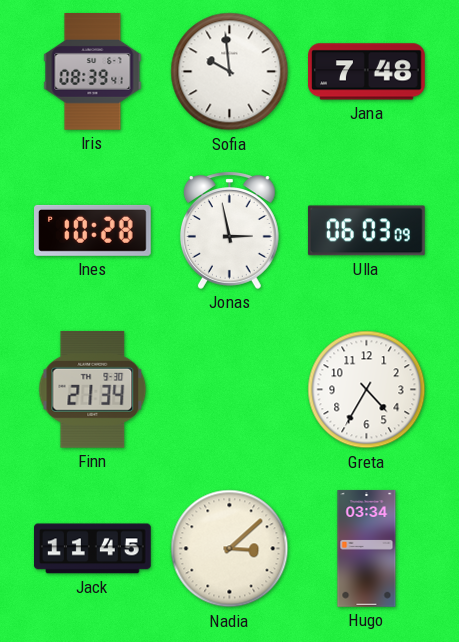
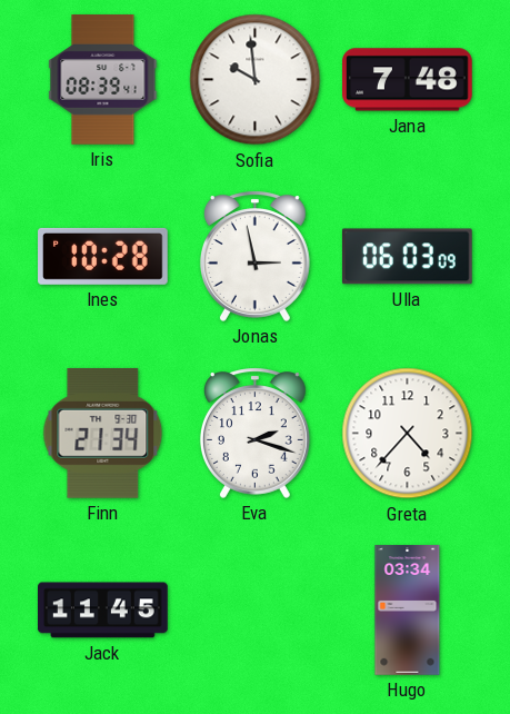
Eva: none -> 2:18
Greta: 4:35 -> 4:37
Nadia: 3:08 -> none
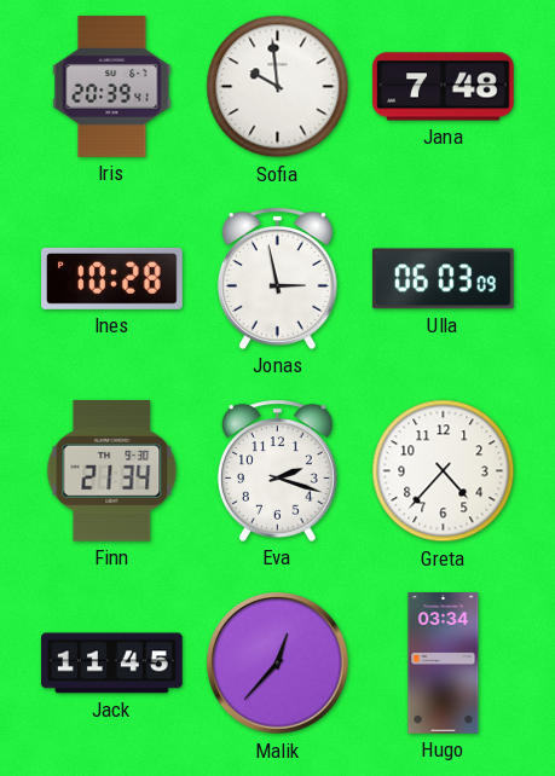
Iris: 08:39 -> 20:39
Malik: none -> 12:37
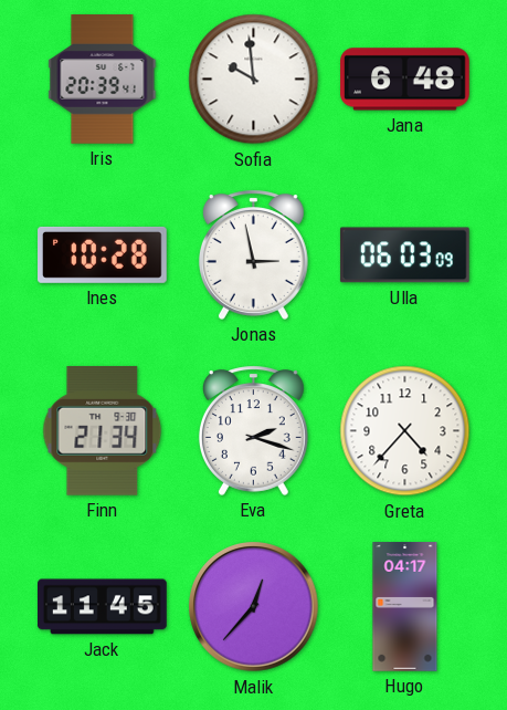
Jana: 7:48 -> 6:48
Hugo: 03:34 -> 04:17
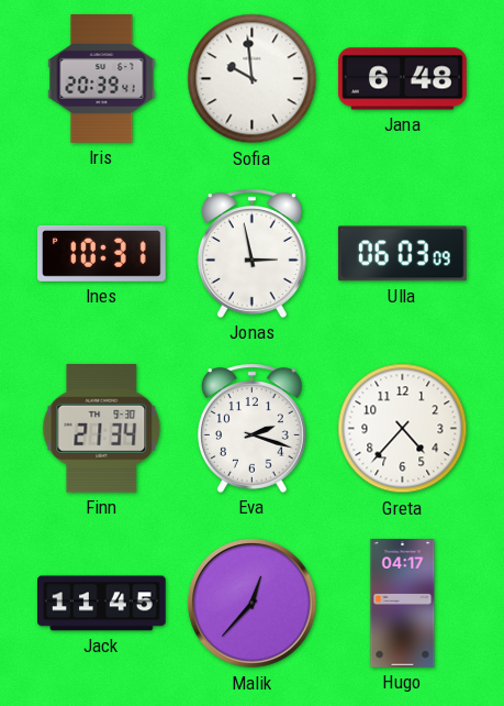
Ines: 10:28 -> 10:31
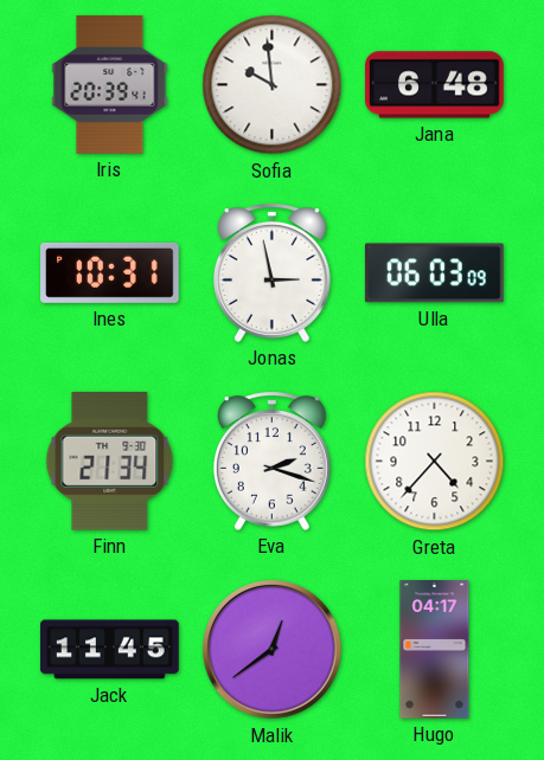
Malik: 12:37 -> 12:39
